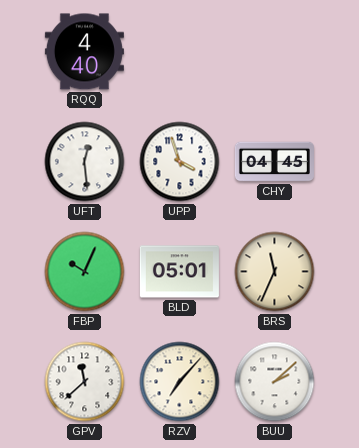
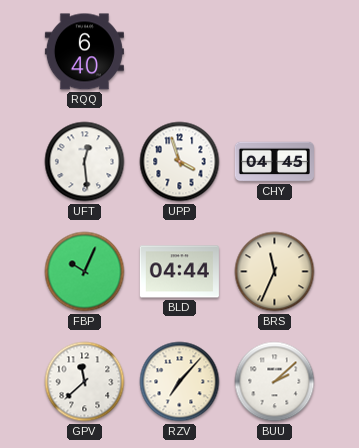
RQQ: 4:40 -> 6:40
BLD: 05:01 -> 04:44
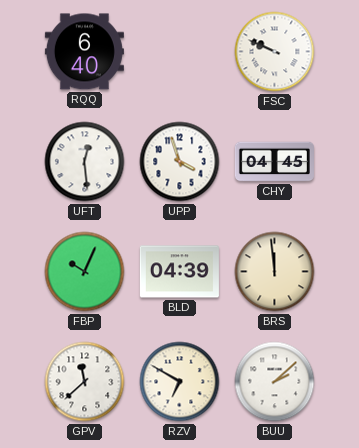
FSC: none -> 9:49
BLD: 04:44 -> 04:39
BRS: 11:34 -> 11:59
RZV: 7:07 -> 6:50
